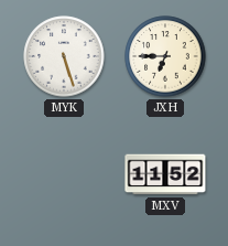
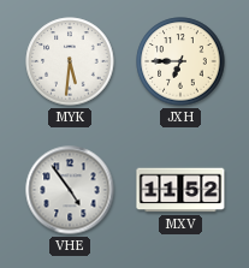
MYK: 5:27 -> 5:31
VHE: none -> 4:54
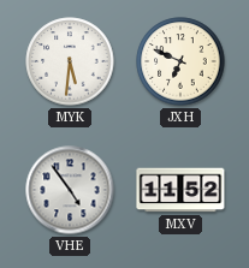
JXH: 6:45 -> 6:49
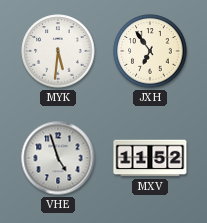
JXH: 6:49 -> 6:54
VHE: 4:54 -> 4:57
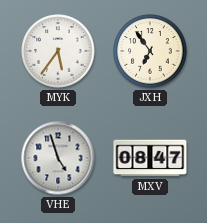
MYK: 5:31 -> 5:36
MXV: 11:52 -> 08:47
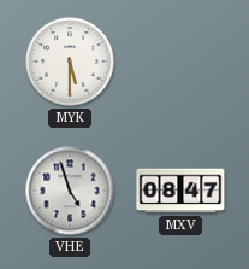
MYK: 5:36 -> 5:30
JXH: 6:54 -> none
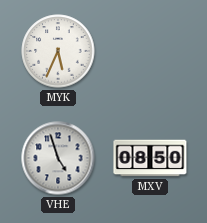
MYK: 5:30 -> 5:34
MXV: 08:47 -> 08:50
